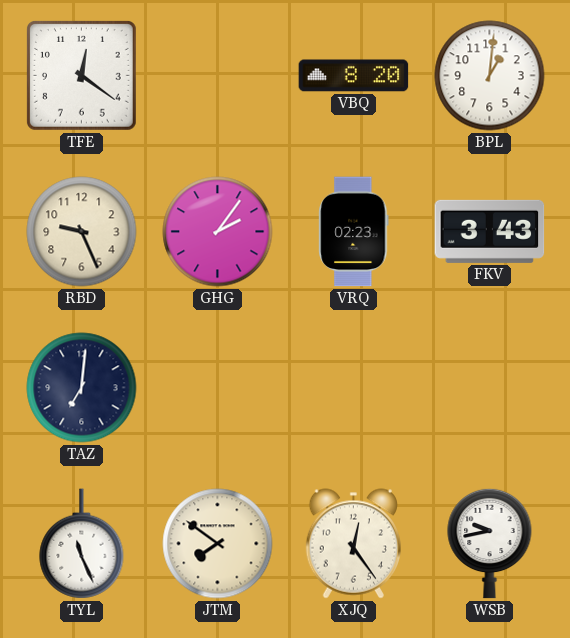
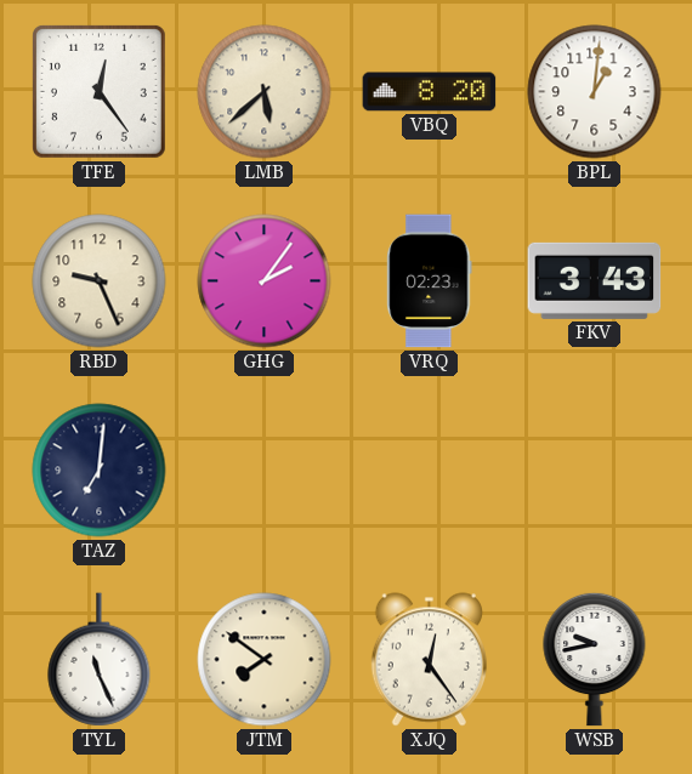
TFE: 12:21 -> 12:24
LMB: none -> 5:38
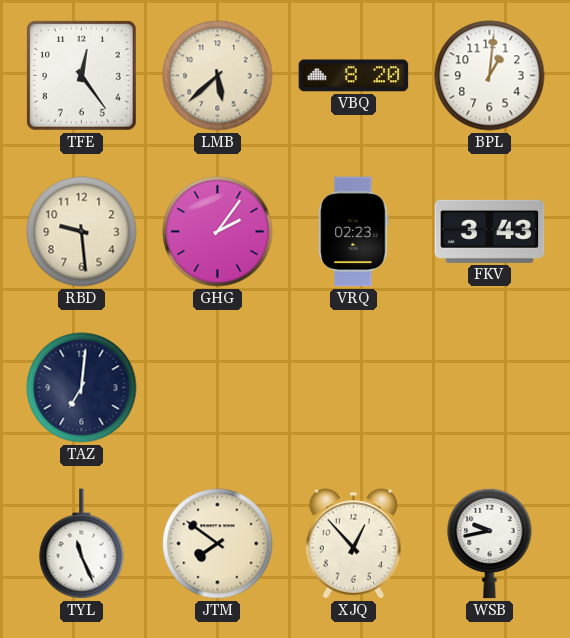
RBD: 9:26 -> 9:29
XJQ: 12:24 -> 12:53
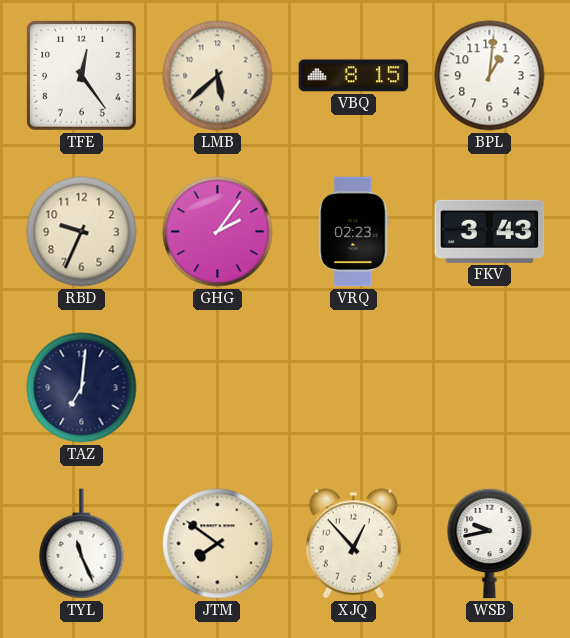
VBQ: 8:20 -> 8:15
RBD: 9:29 -> 9:34
